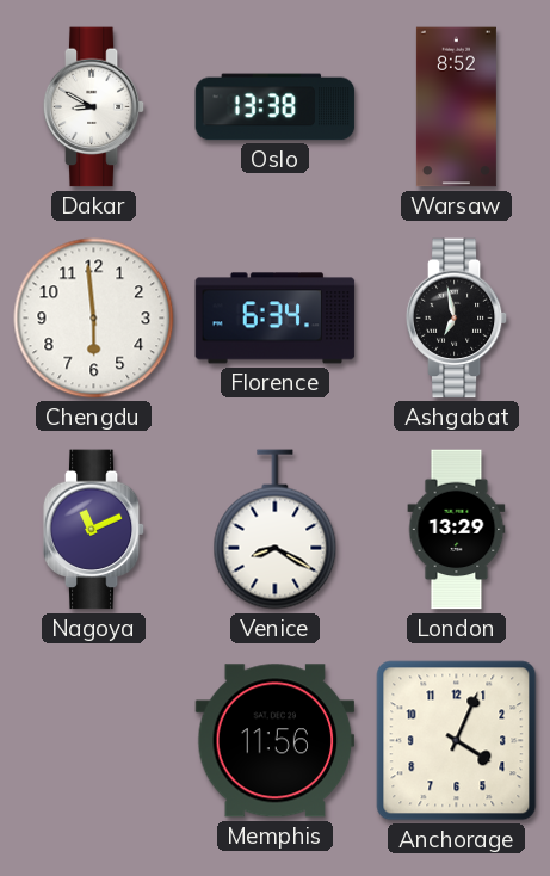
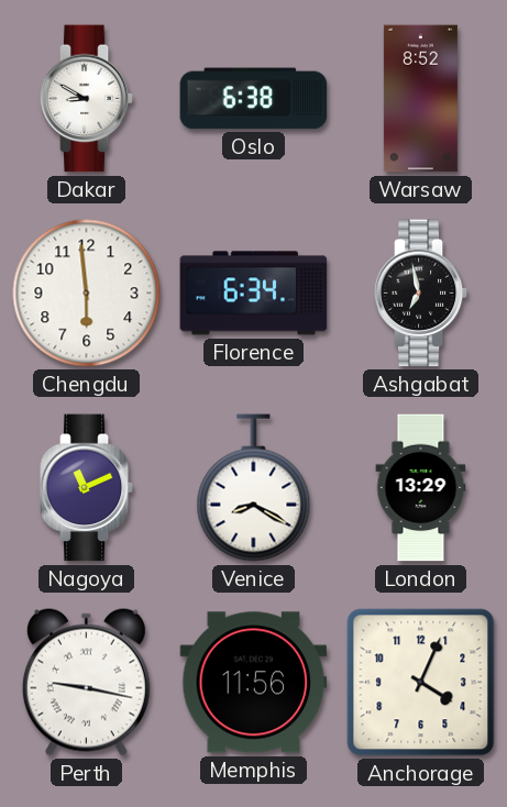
Oslo: 13:38 -> 6:38
Perth: none -> 9:17
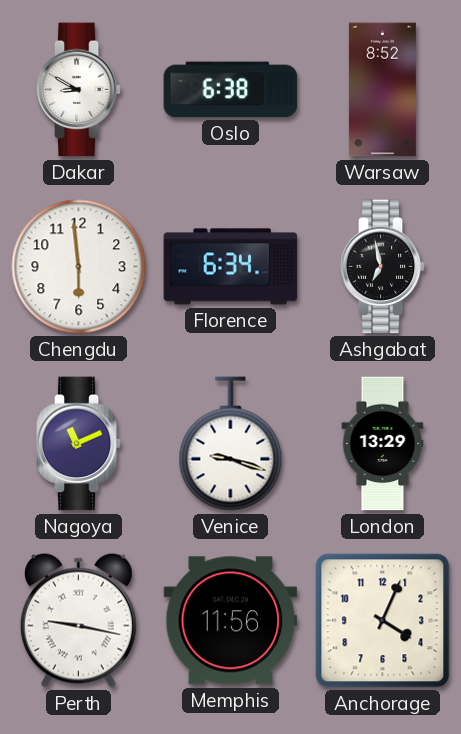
Venice: 8:20 -> 9:18
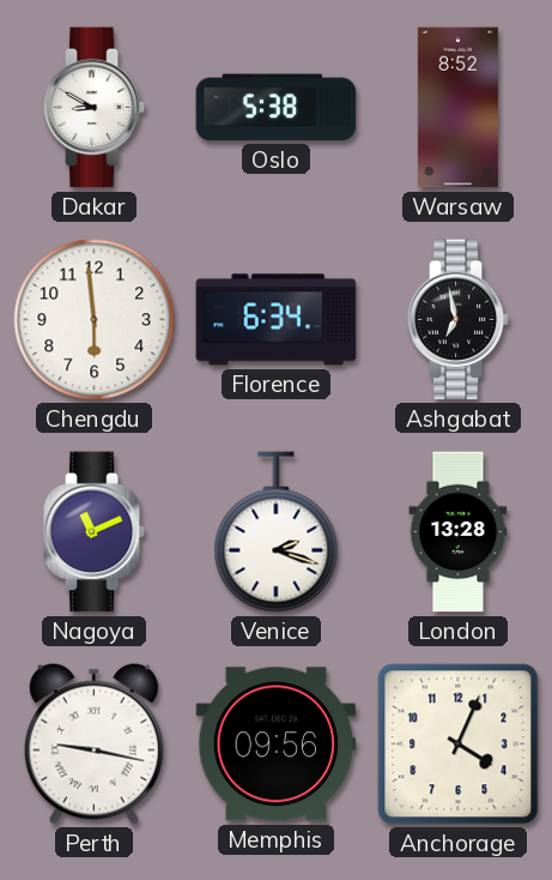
Oslo: 6:38 -> 5:38
Venice: 9:18 -> 2:18
London: 13:29 -> 13:28
Memphis: 11:56 -> 09:56
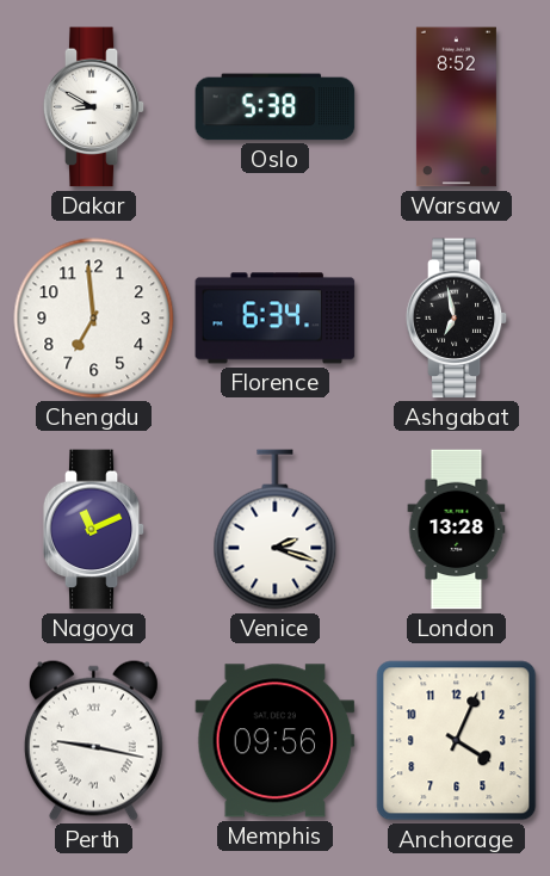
Chengdu: 5:59 -> 6:59
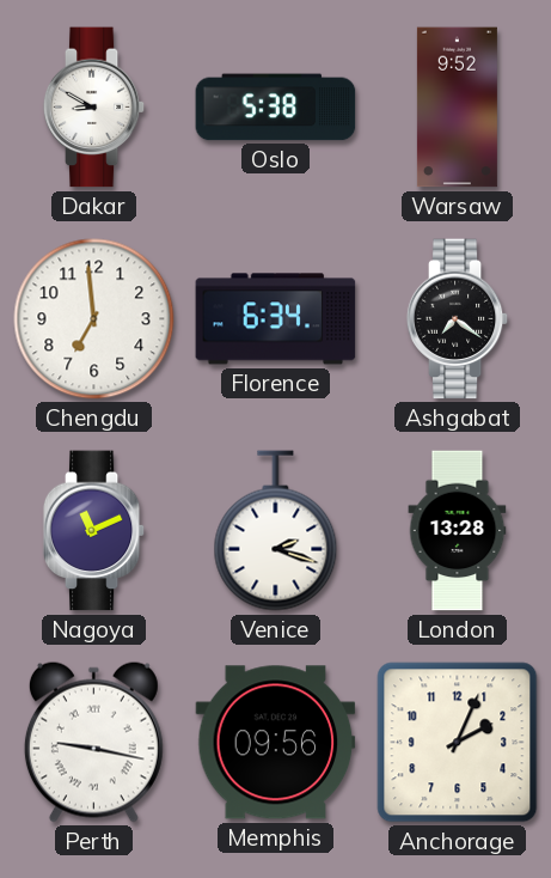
Warsaw: 8:52 -> 9:52
Ashgabat: 6:58 -> 7:21
Anchorage: 4:04 -> 2:04
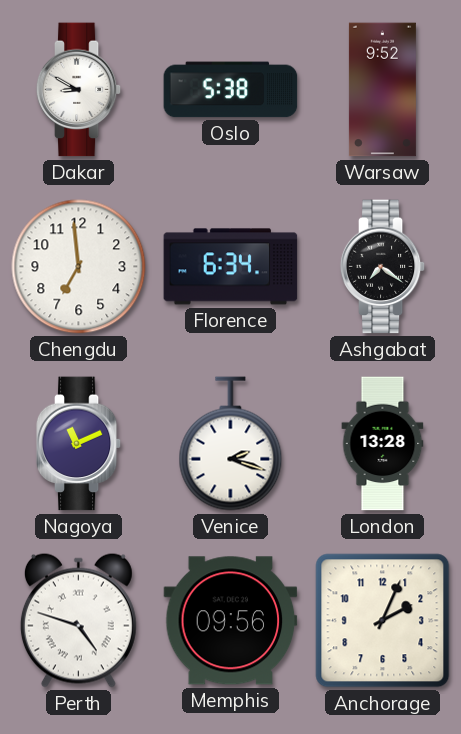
Perth: 9:17 -> 4:48
